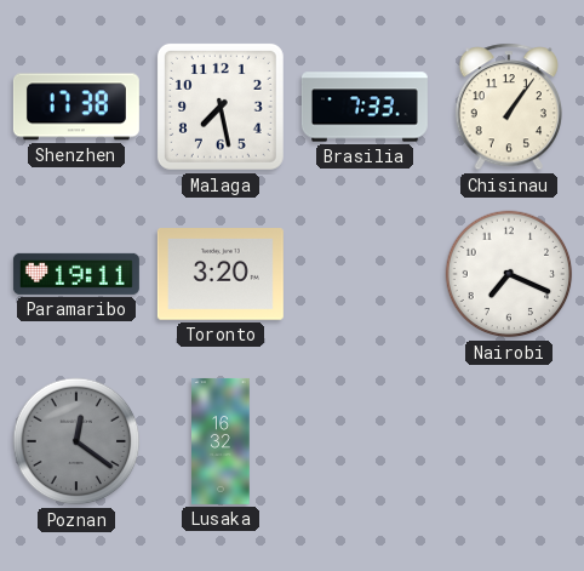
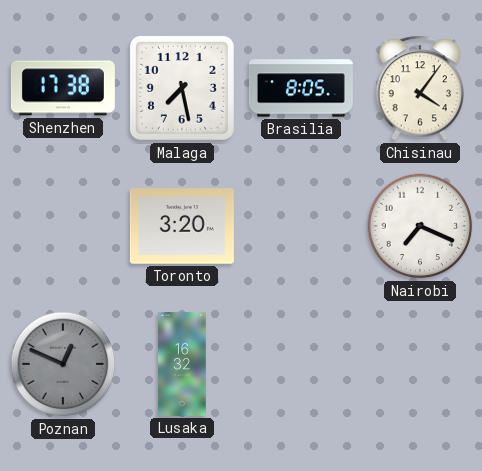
Brasilia: 7:33 -> 8:05
Chisinau: 1:06 -> 4:06
Paramaribo: 19:11 -> none
Poznan: 12:21 -> 12:49
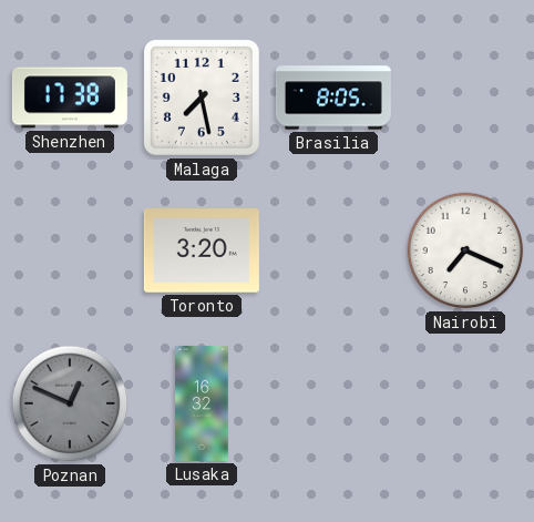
Chisinau: 4:06 -> none
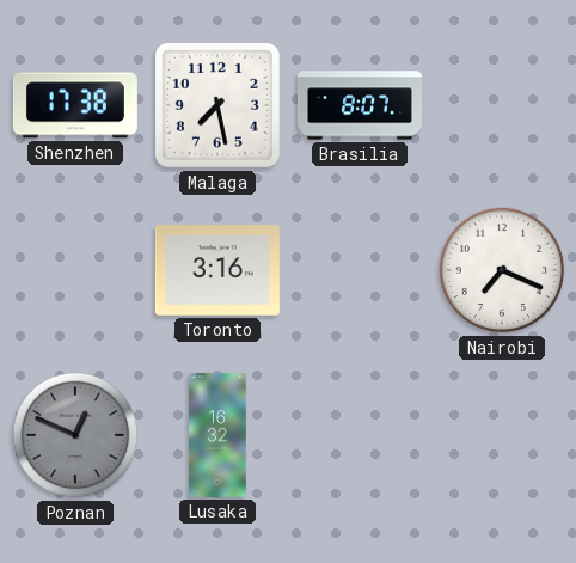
Brasilia: 8:05 -> 8:07
Toronto: 3:20 -> 3:16
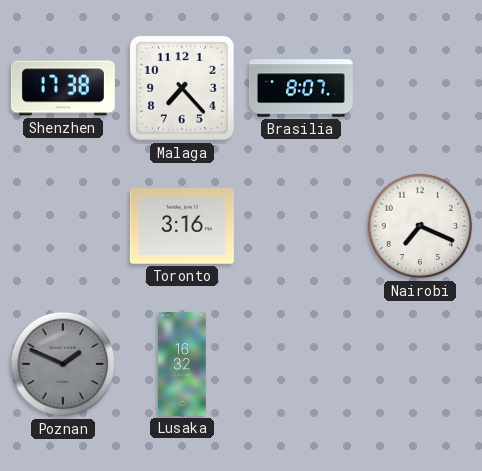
Malaga: 7:28 -> 7:23
Poznan: 12:49 -> 1:49
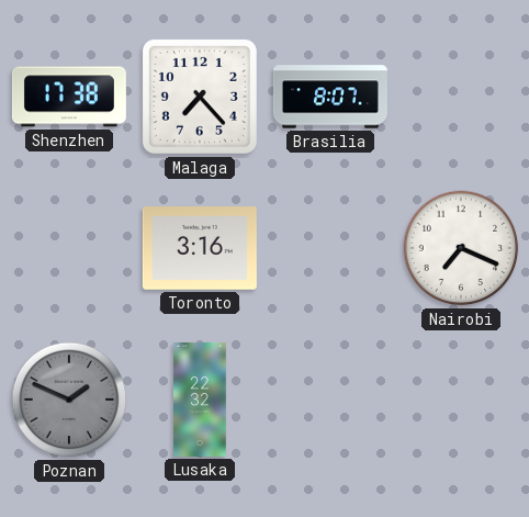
Lusaka: 16:32 -> 22:32
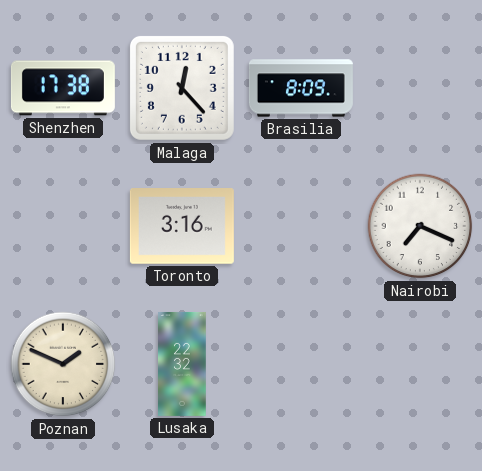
Malaga: 7:23 -> 12:23
Brasilia: 8:07 -> 8:09
Poznan dial: grey -> cream
